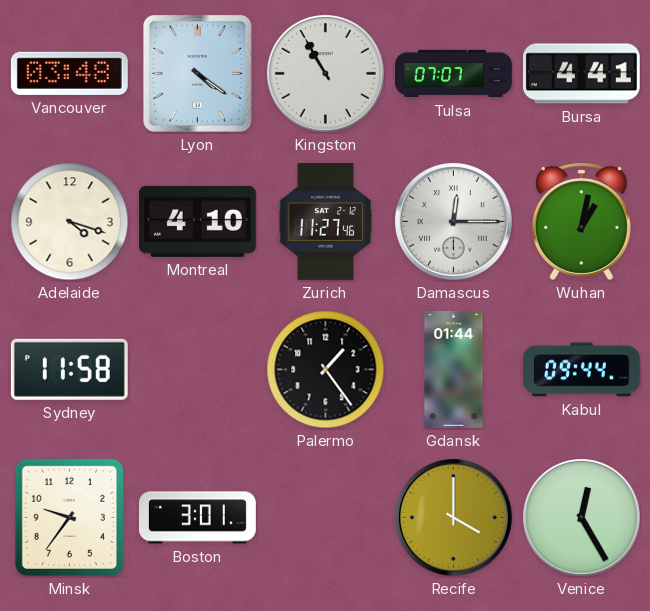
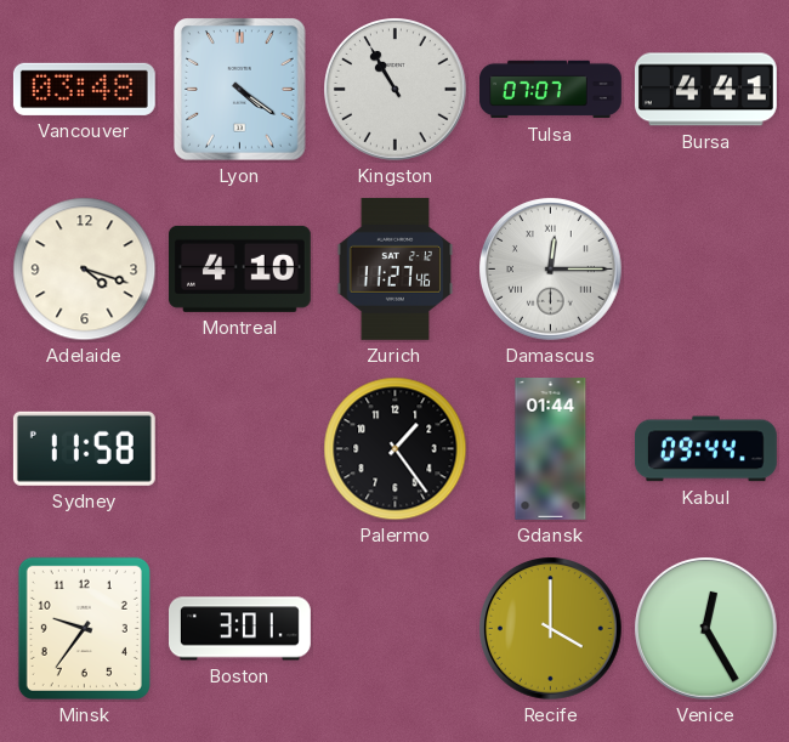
Wuhan: 1:02 -> none
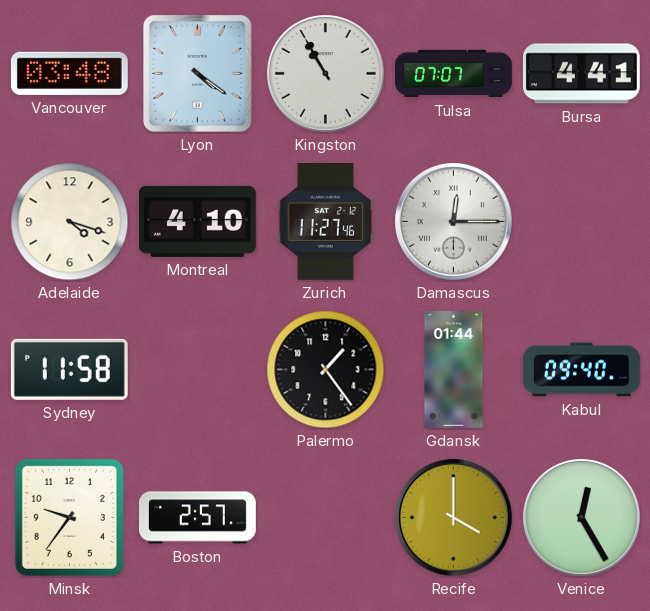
Kabul: 09:44 -> 09:40
Boston: 3:01 -> 2:57
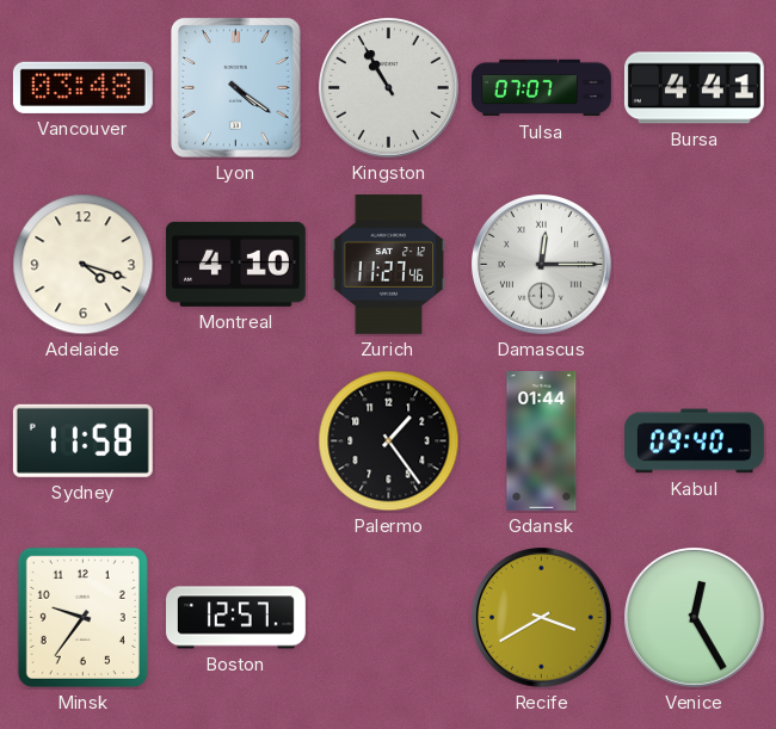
Boston: 2:57 -> 12:57
Recife: 4:00 -> 3:40
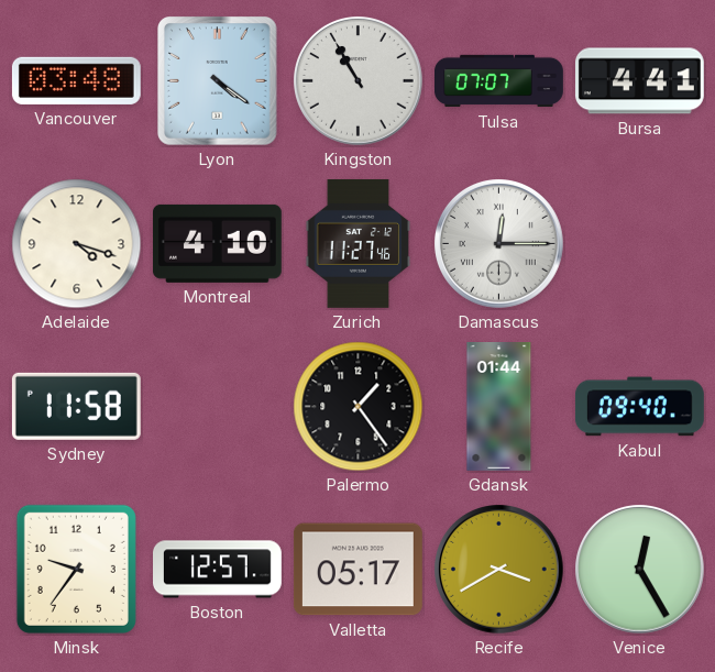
Valletta: none -> 05:17
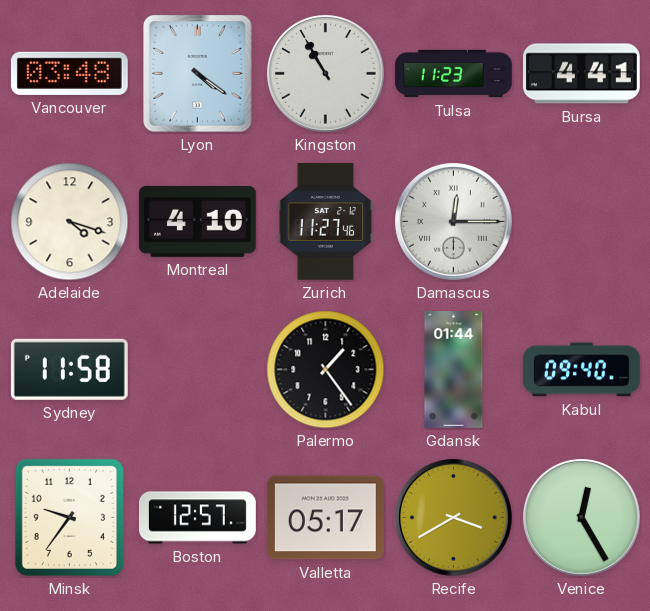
Tulsa: 07:07 -> 11:23
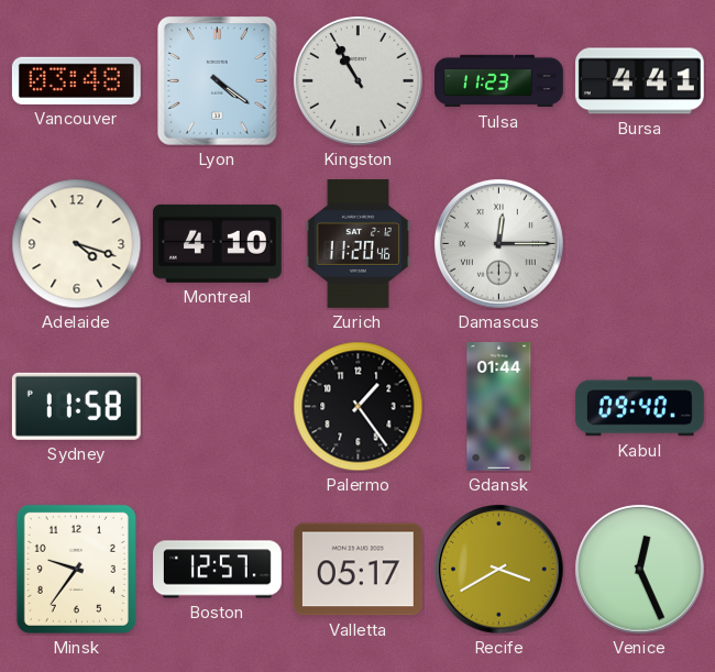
Zurich: 11:27 -> 11:20
Venice: 12:25 -> 12:26
